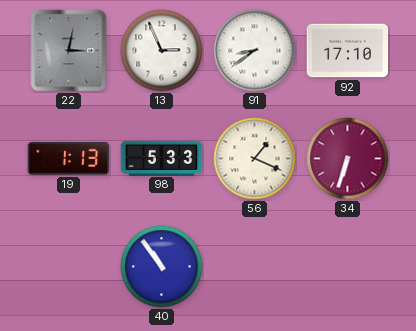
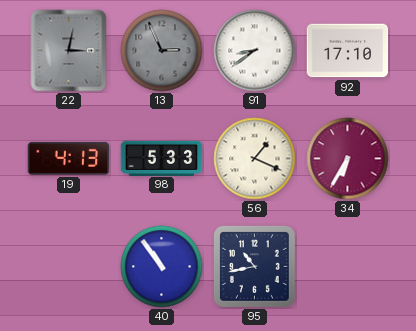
13 dial: white -> grey
19: 1:13 -> 4:13
34: 6:33 -> 6:35
95: none -> 10:43
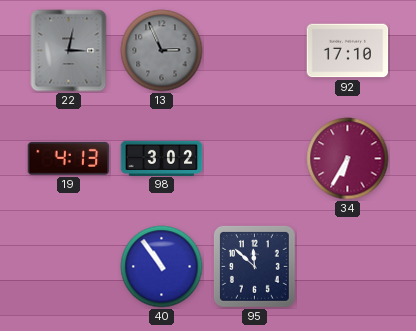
91: 8:39 -> none
98: 5:33 -> 3:02
56: 1:19 -> none
95: 10:43 -> 11:52
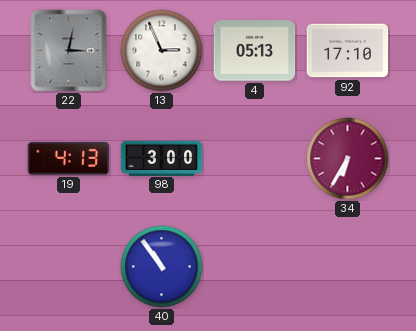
13 dial: grey -> white
4: none -> 05:13
98: 3:02 -> 3:00
95: 11:52 -> none
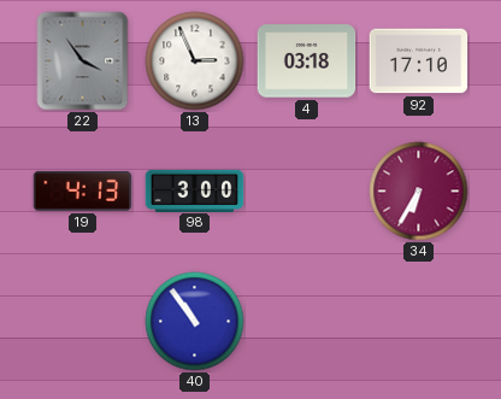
22: 3:02 -> 3:54
4: 05:13 -> 03:18
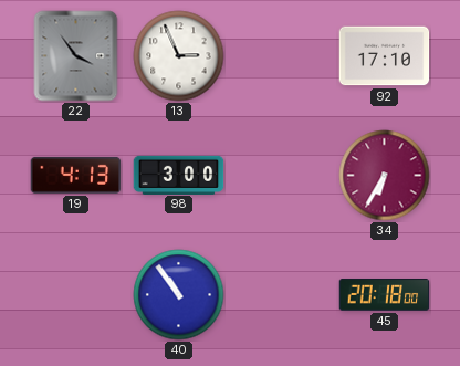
4: 03:18 -> none
45: none -> 20:18
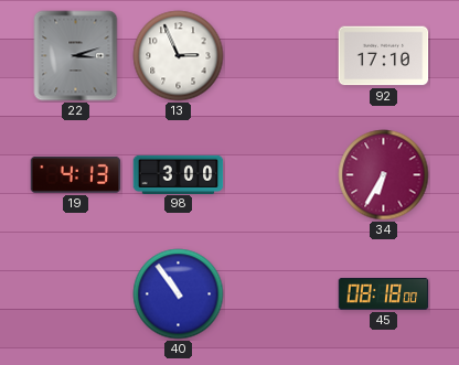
22: 3:54 -> 3:12
45: 20:18 -> 08:18
